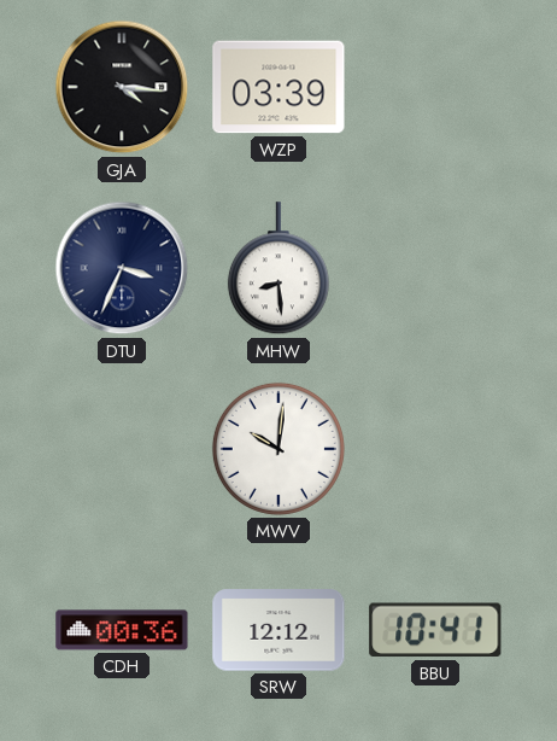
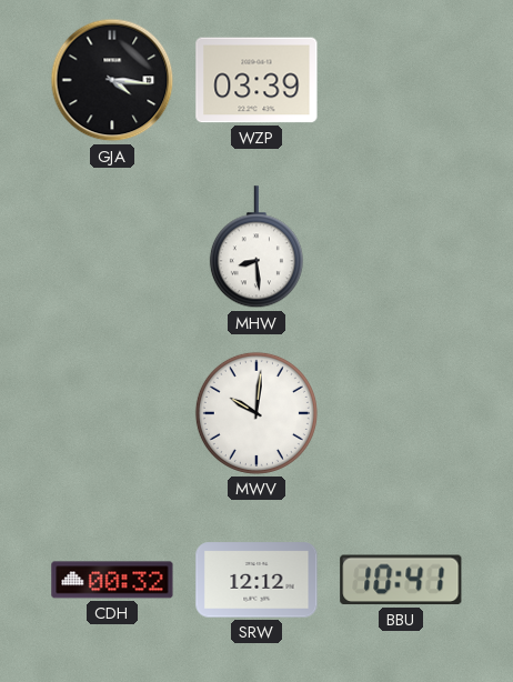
DTU: 3:34 -> none
CDH: 00:36 -> 00:32
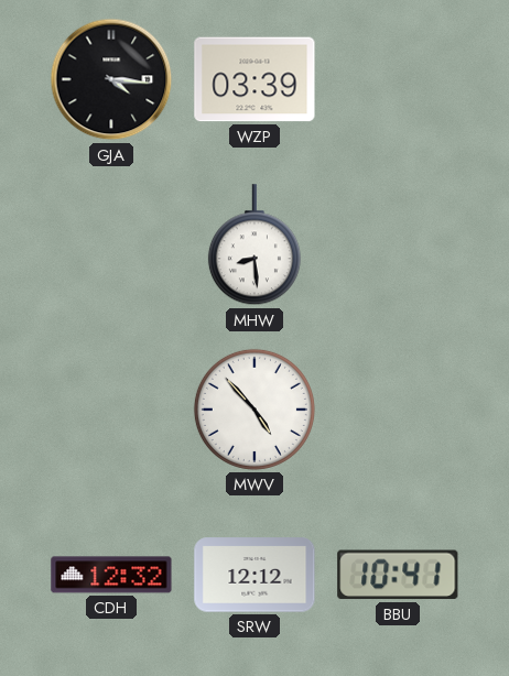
MWV: 10:01 -> 4:53
CDH: 00:32 -> 12:32
